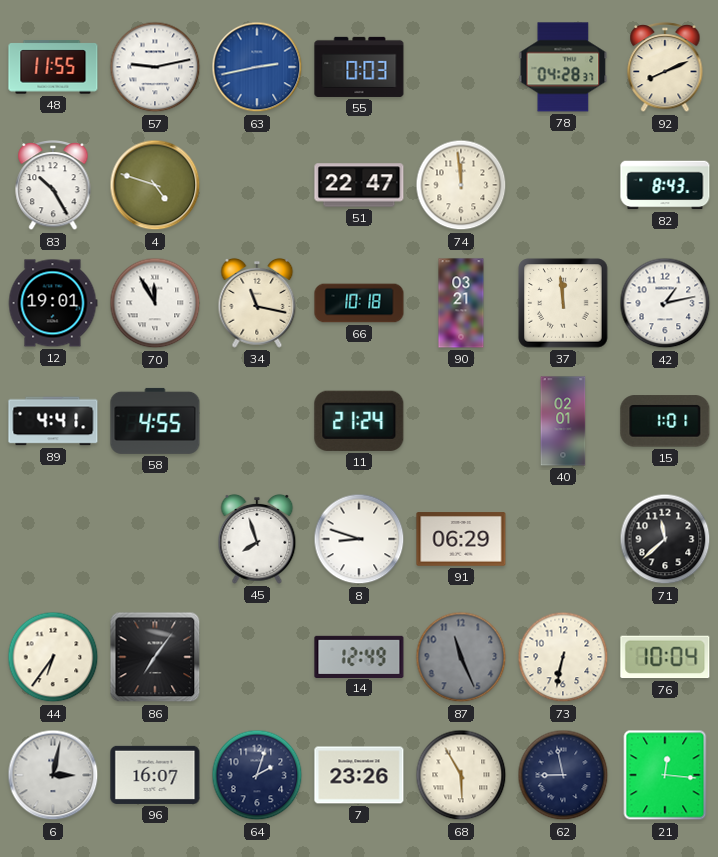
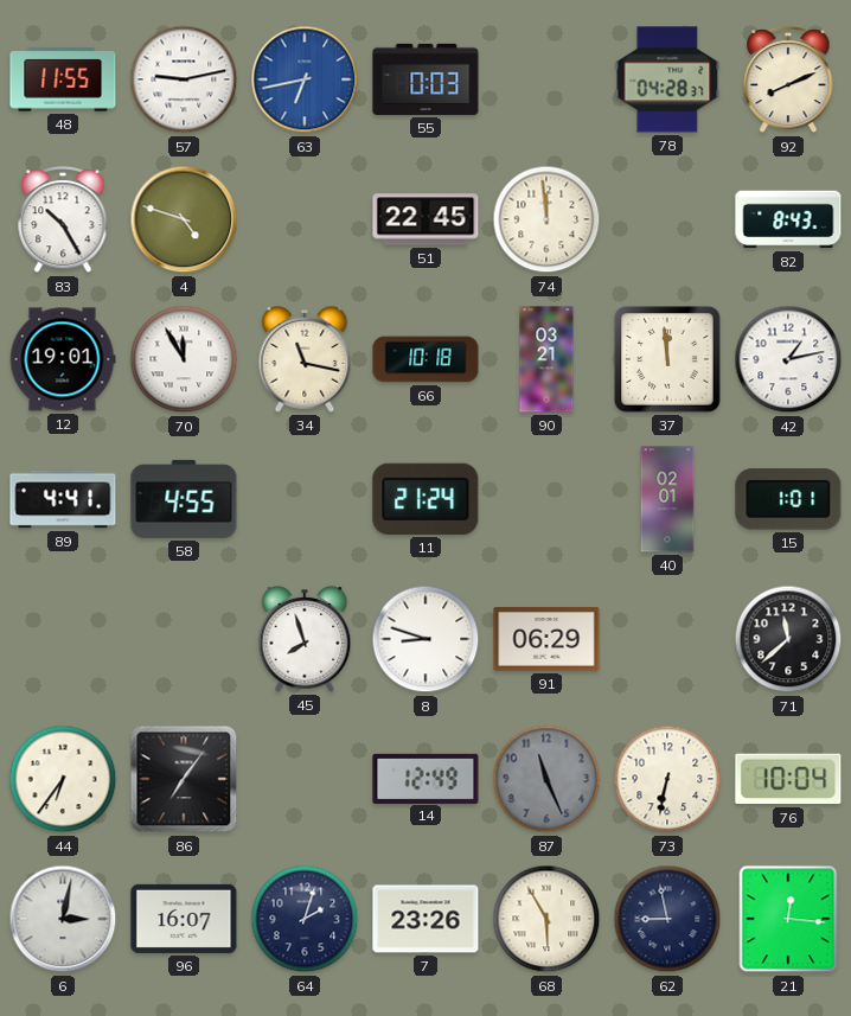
63: 2:43 -> 6:43
51: 22:47 -> 22:45
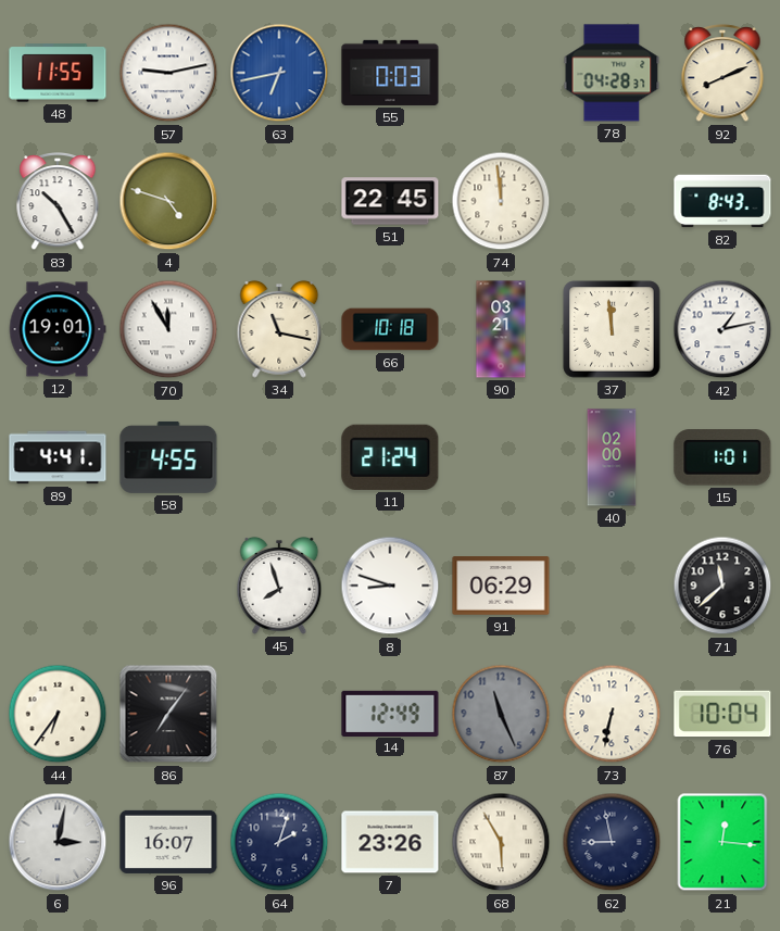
40: 02:01 -> 02:00
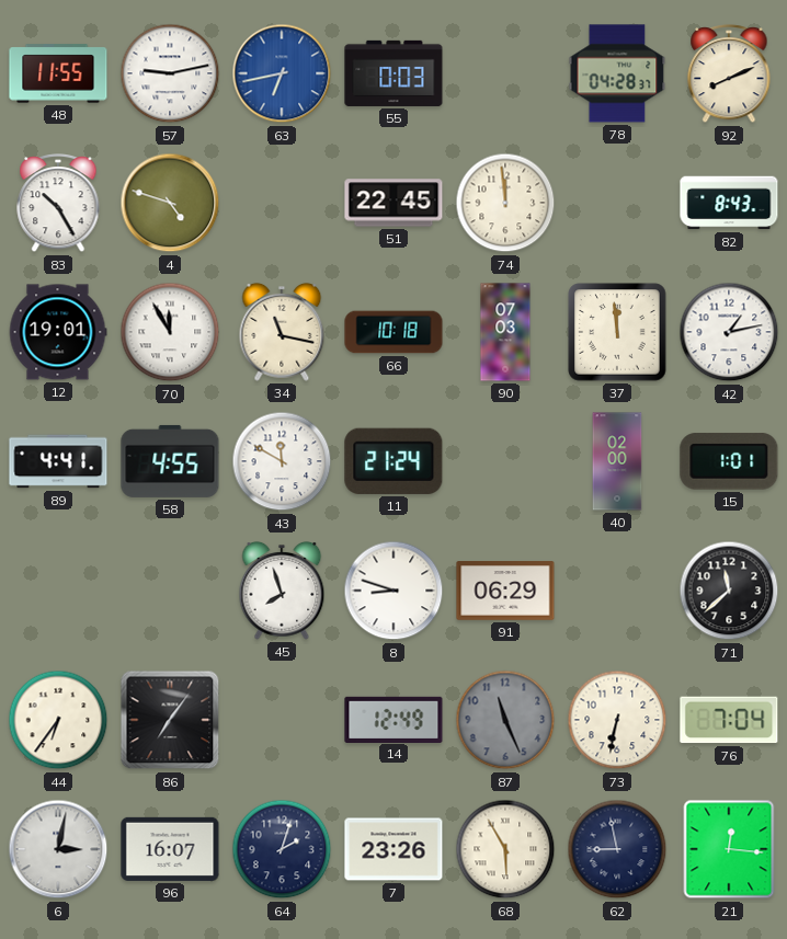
90: 03:21 -> 07:03
43: none -> 11:50
76: 10:04 -> 7:04
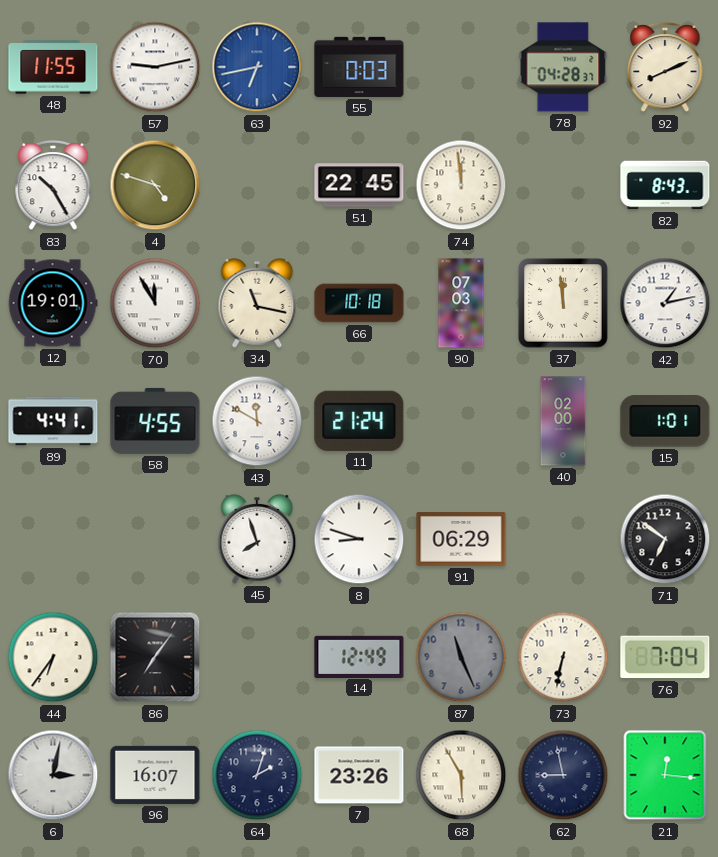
71: 11:38 -> 6:51
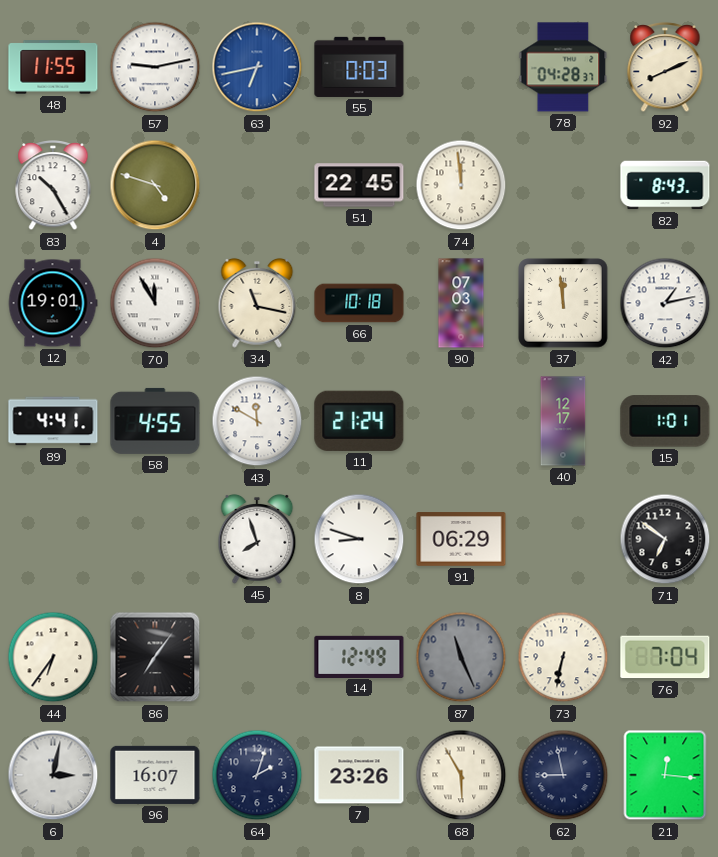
40: 02:00 -> 12:17
